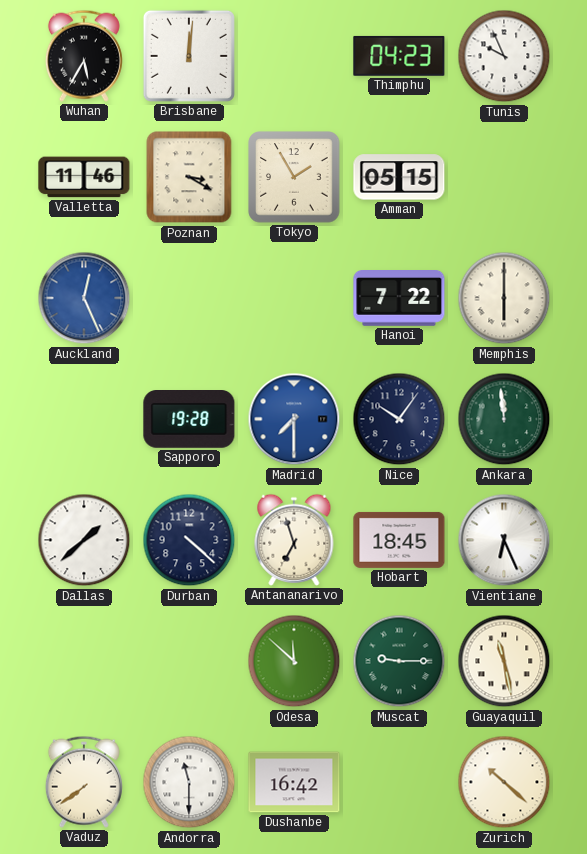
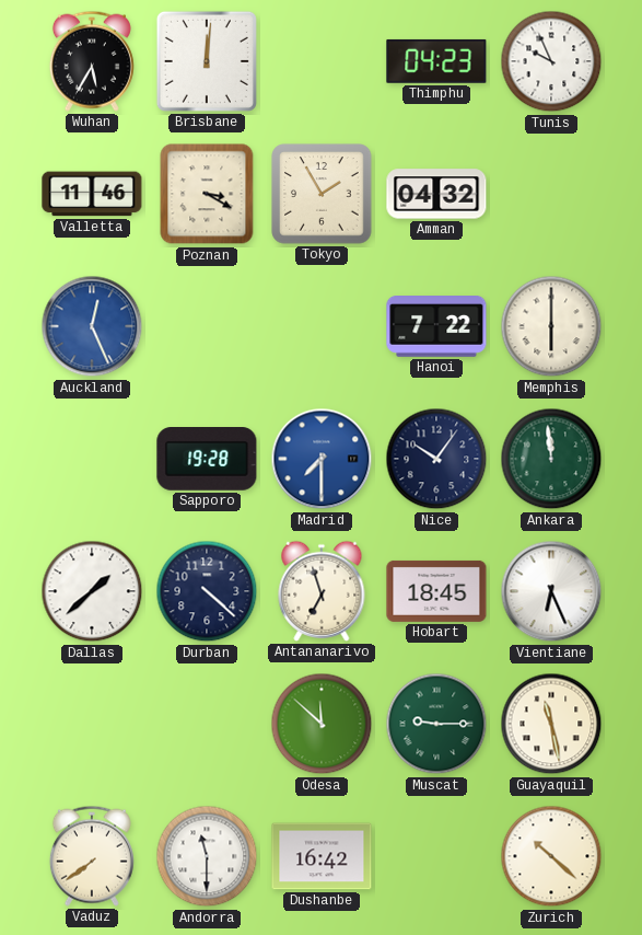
Amman: 05:15 -> 04:32
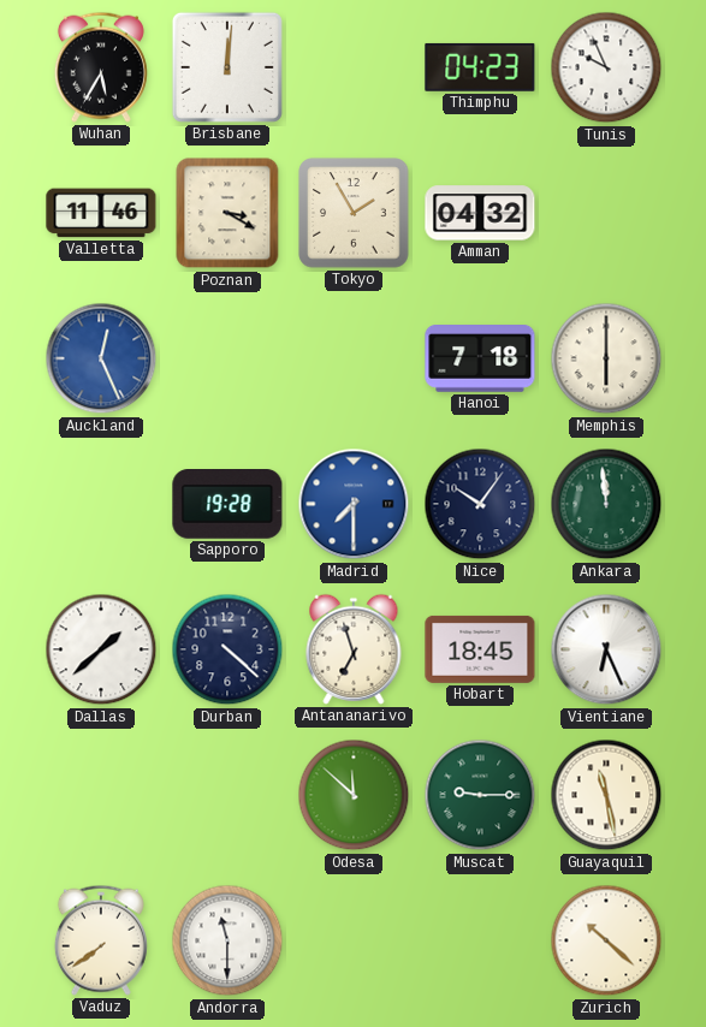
Hanoi: 7:22 -> 7:18
Dushanbe: 16:42 -> none
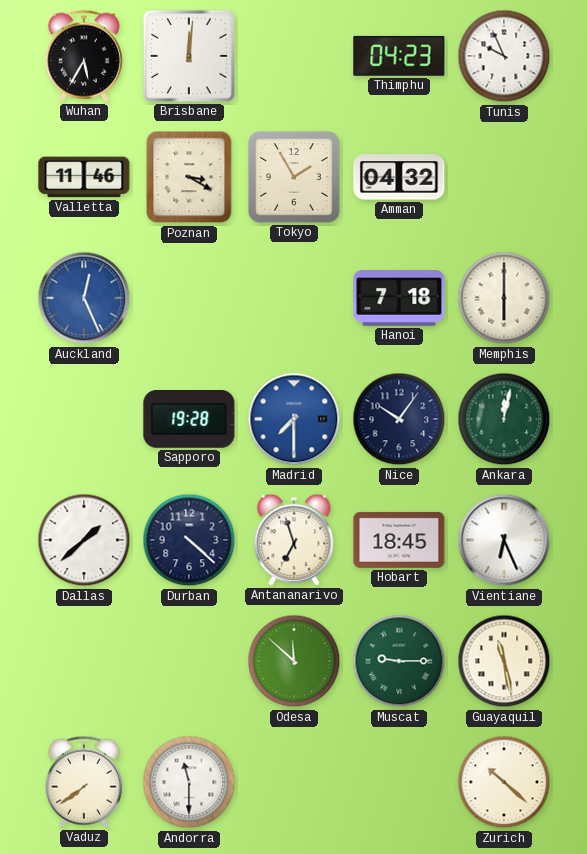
Ankara: 11:59 -> 12:02
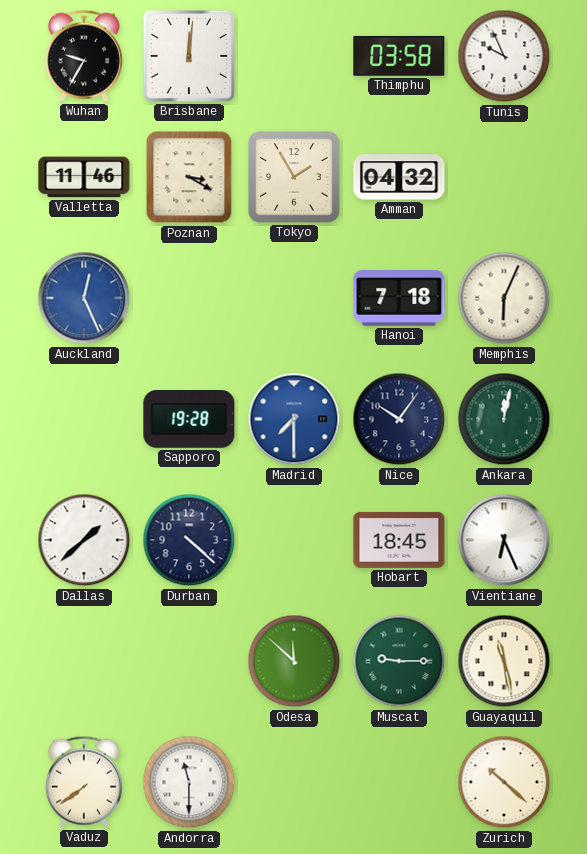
Wuhan: 5:35 -> 9:35
Thimphu: 04:23 -> 03:58
Memphis: 6:00 -> 6:04
Antananarivo: 6:57 -> none
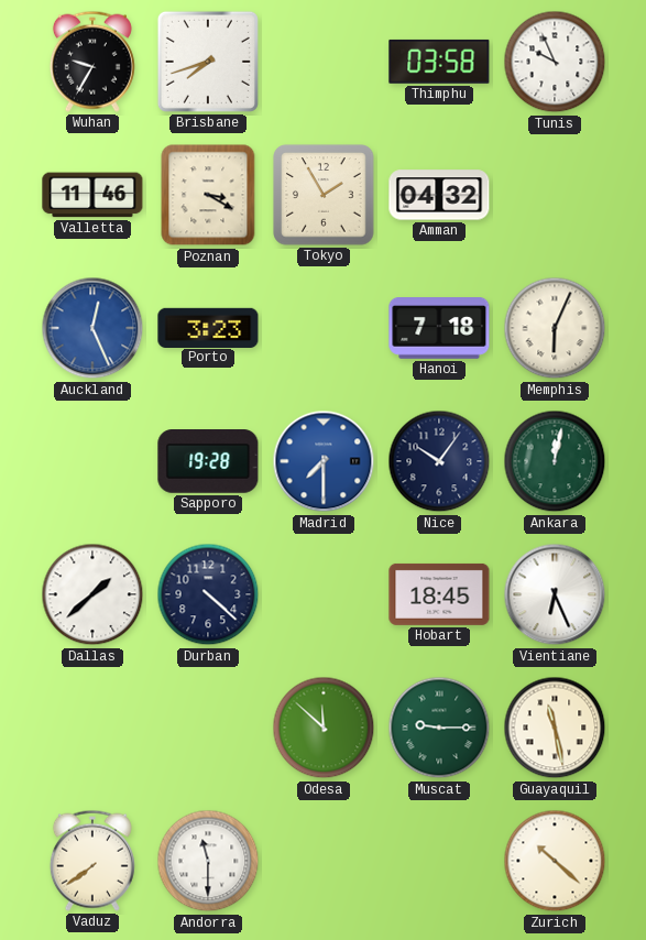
Brisbane: 12:01 -> 7:42
Porto: none -> 3:23
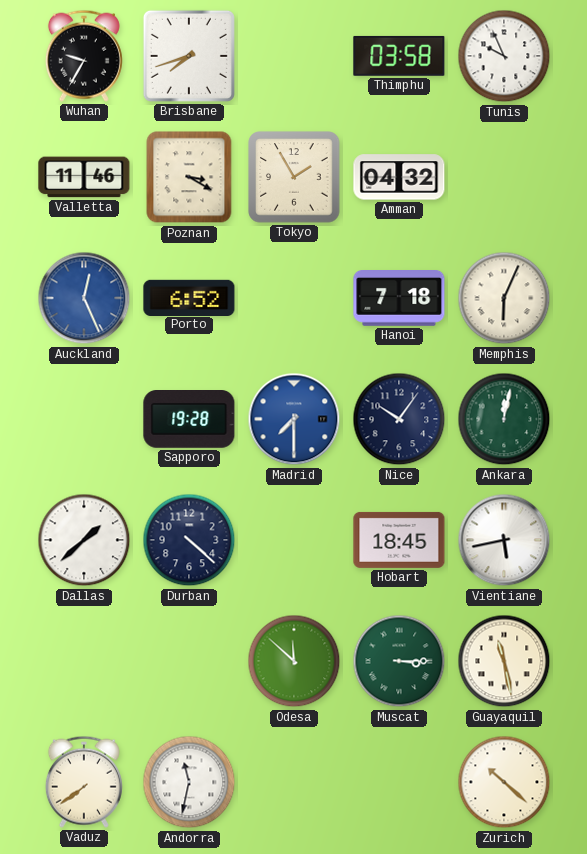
Porto: 3:23 -> 6:52
Vientiane: 6:26 -> 5:43
Muscat: 9:15 -> 3:15
Andorra: 11:30 -> 11:32
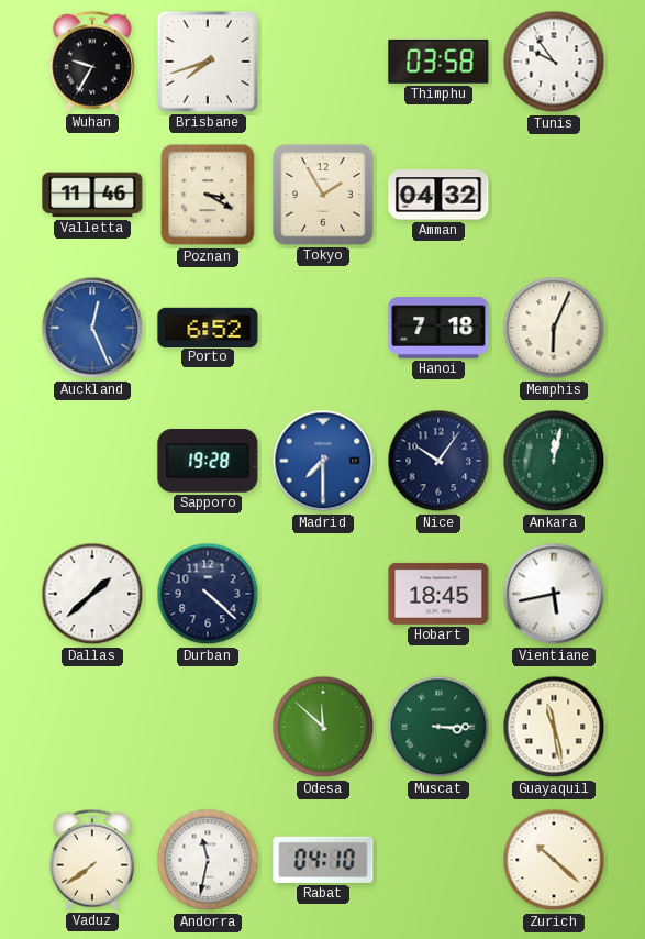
Tunis: 9:56 -> 9:54
Rabat: none -> 04:10
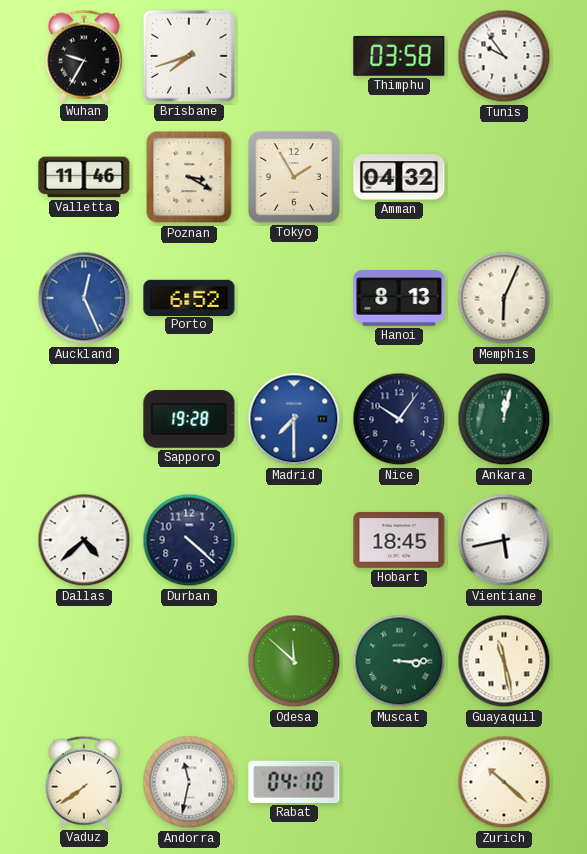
Hanoi: 7:18 -> 8:13
Dallas: 1:38 -> 4:38
